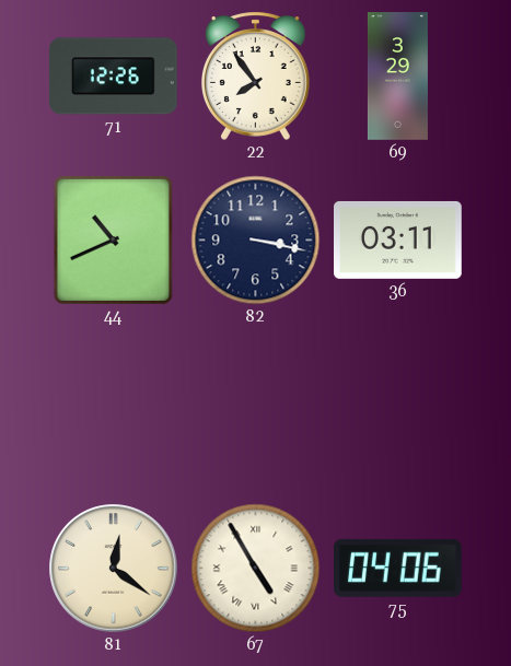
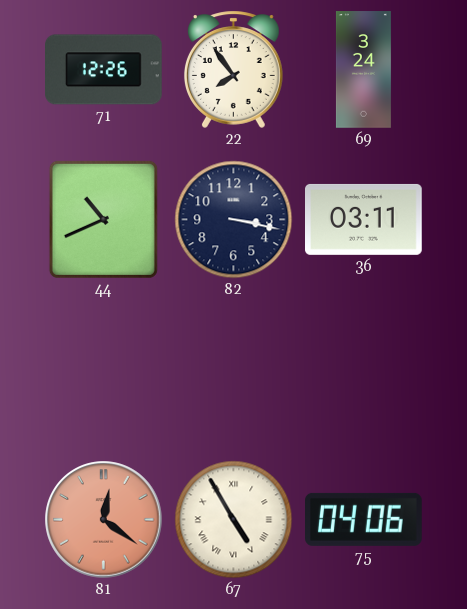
69: 3:29 -> 3:24
81 dial: cream -> salmon
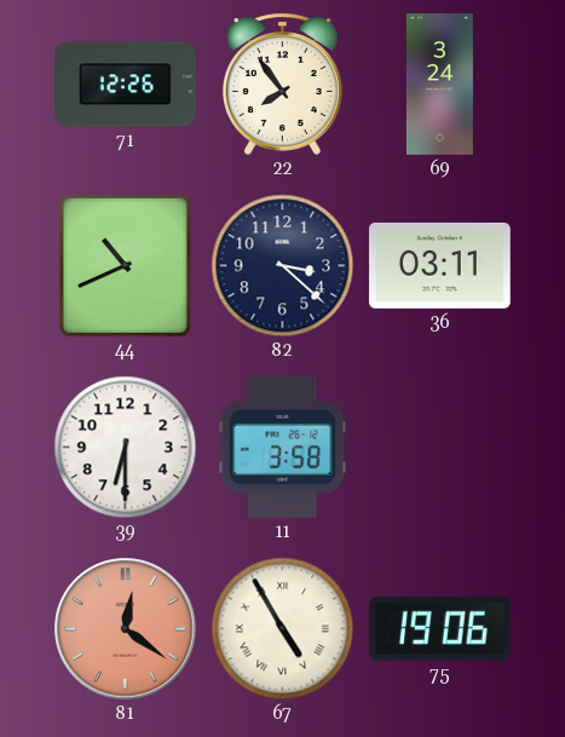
82: 3:17 -> 3:22
39: none -> 6:30
11: none -> 3:58
75: 04:06 -> 19:06
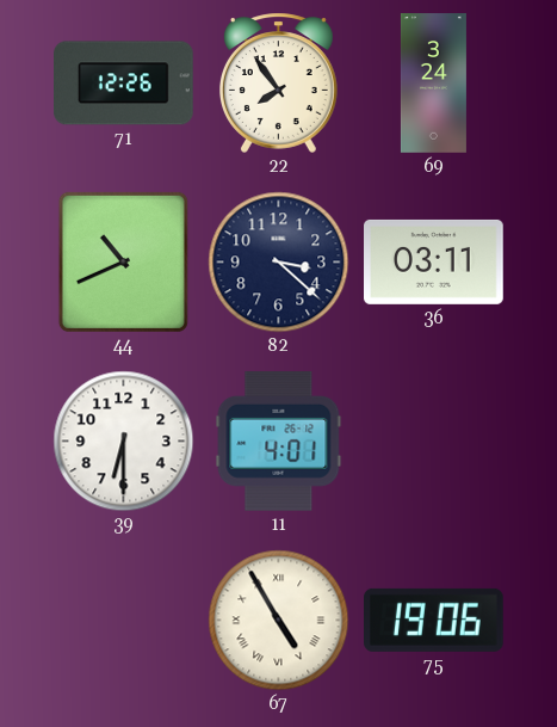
11: 3:58 -> 4:01
81: 12:21 -> none
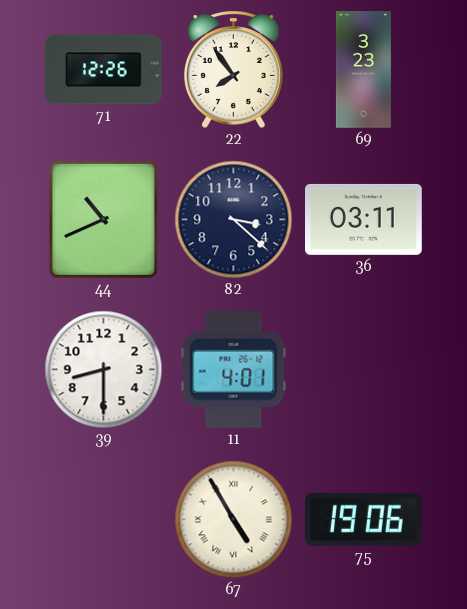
69: 3:24 -> 3:23
39: 6:30 -> 8:30
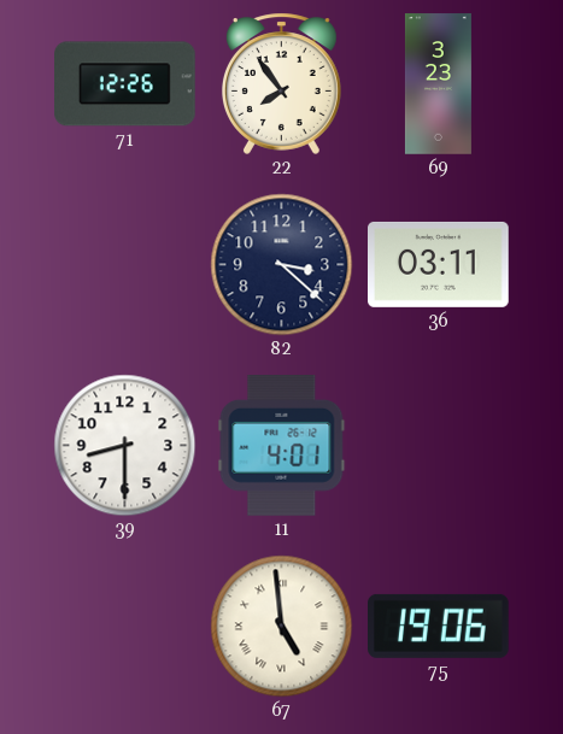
44: 10:41 -> none
67: 4:55 -> 4:59
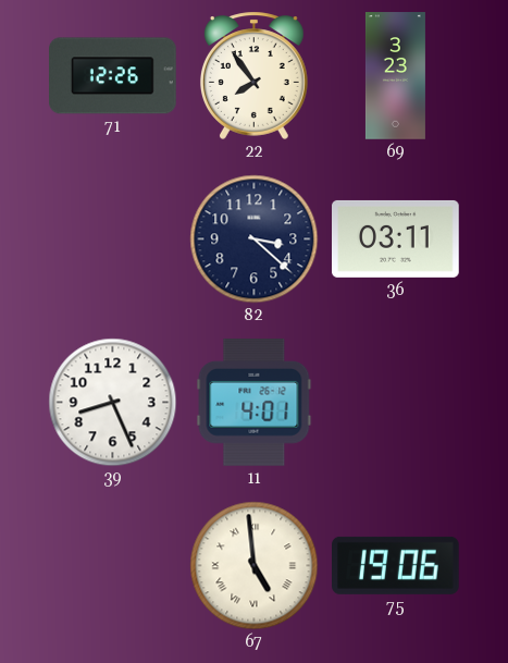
39: 8:30 -> 8:26
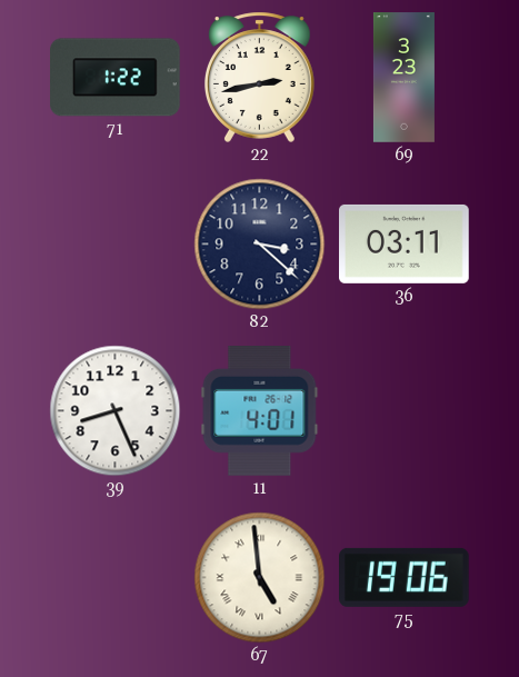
71: 12:26 -> 1:22
22: 7:54 -> 2:43
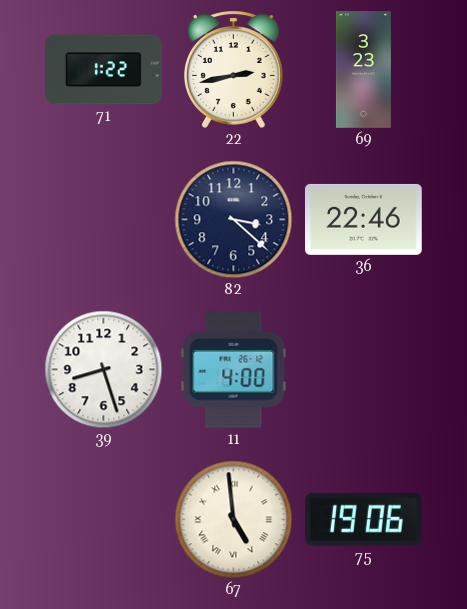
36: 03:11 -> 22:46
39: 8:26 -> 8:27
11: 4:01 -> 4:00
